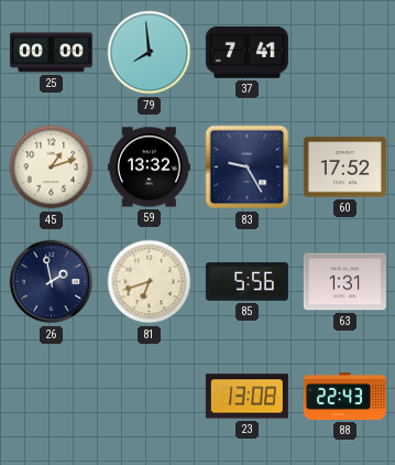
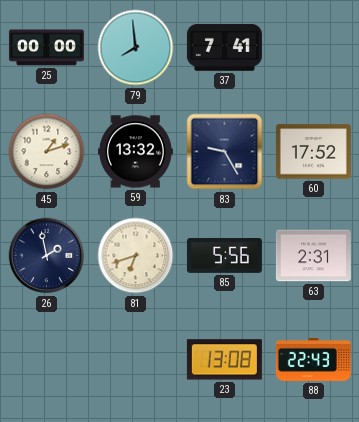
63: 1:31 -> 2:31
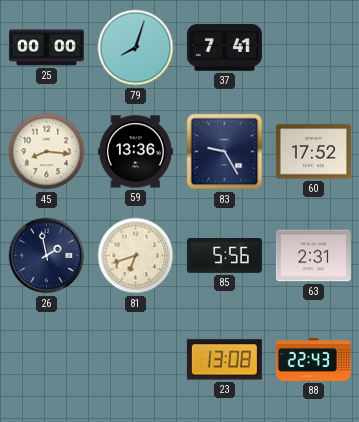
79: 7:59 -> 8:03
45: 1:12 -> 8:16
59: 13:32 -> 13:36
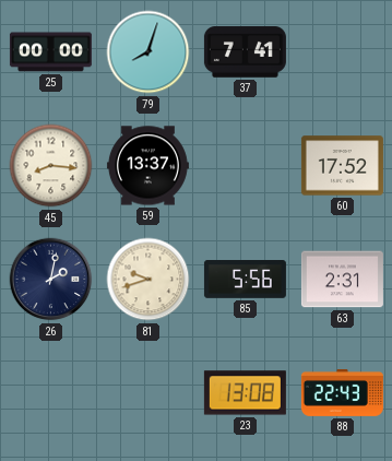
59: 13:36 -> 13:37
83: 9:25 -> none
26: 1:58 -> 2:02
81: 6:42 -> 9:42
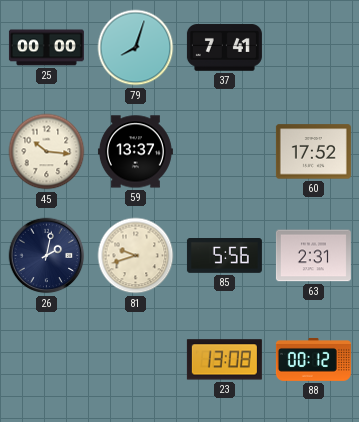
45: 8:16 -> 10:16
88: 22:43 -> 00:12
